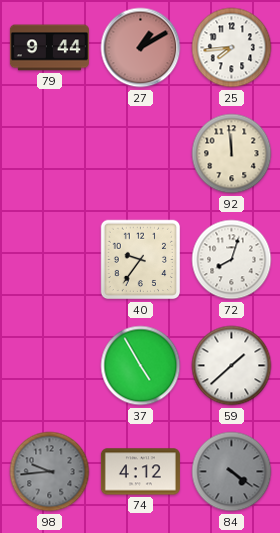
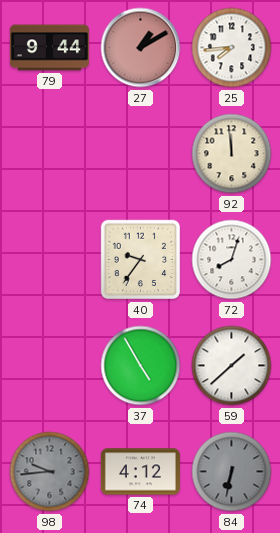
84: 4:21 -> 6:32
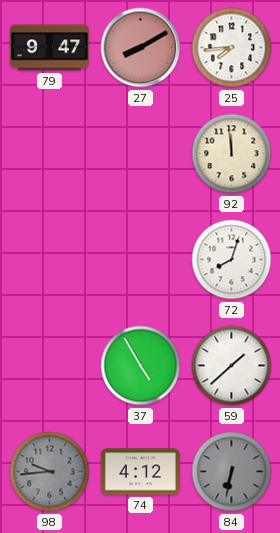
79: 9:44 -> 9:47
27: 1:10 -> 8:10
40: 9:36 -> none
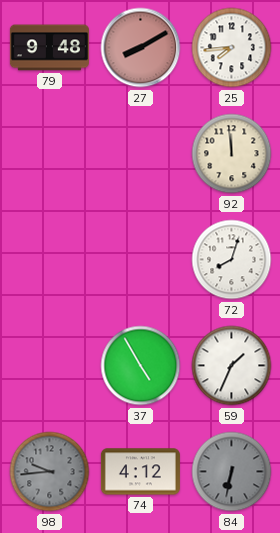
79: 9:47 -> 9:48
59: 1:38 -> 1:34
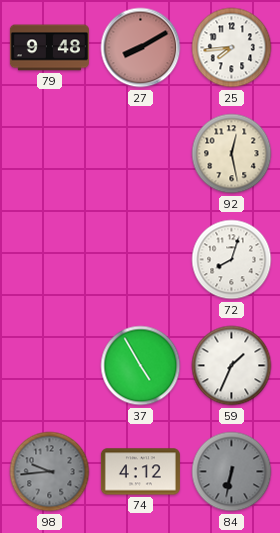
92: 11:59 -> 12:28
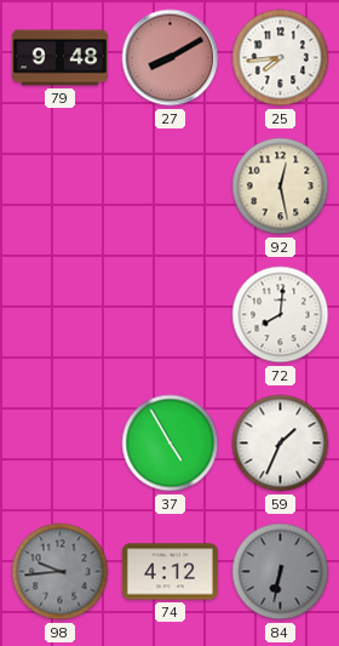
72: 8:03 -> 8:01
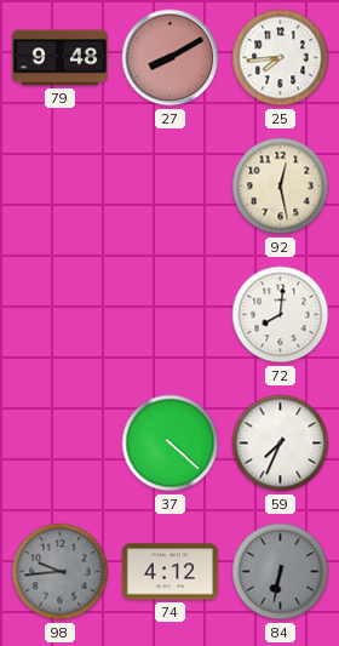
37: 4:55 -> 4:22
59: 1:34 -> 7:34
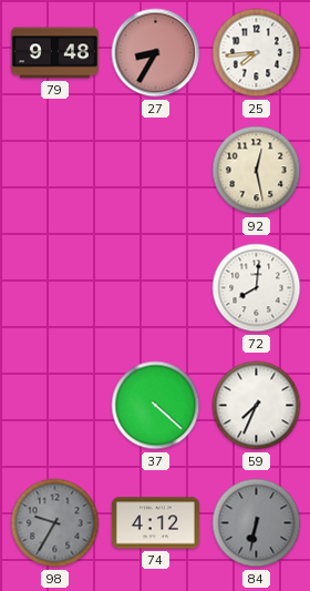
27: 8:10 -> 8:35
98: 9:44 -> 9:35
